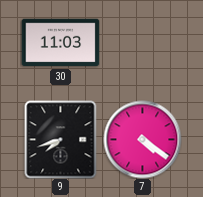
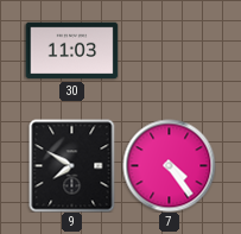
9: 7:42 -> 7:50
7: 4:21 -> 4:24
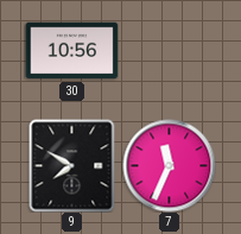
30: 11:03 -> 10:56
7: 4:24 -> 11:34
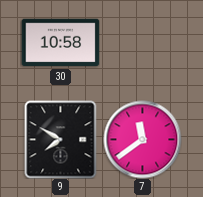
30: 10:56 -> 10:58
7: 11:34 -> 11:39
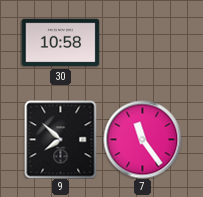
9: 7:50 -> 7:52
7: 11:39 -> 11:24
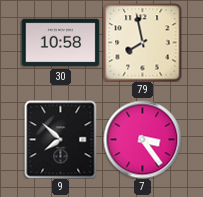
79: none -> 7:58
7: 11:24 -> 3:24
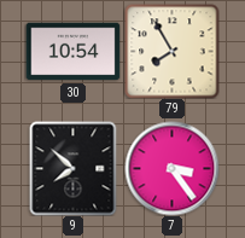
30: 10:58 -> 10:54
79: 7:58 -> 7:55
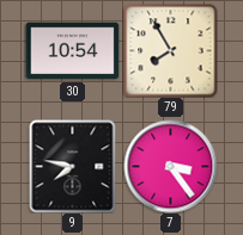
9: 7:52 -> 7:47
